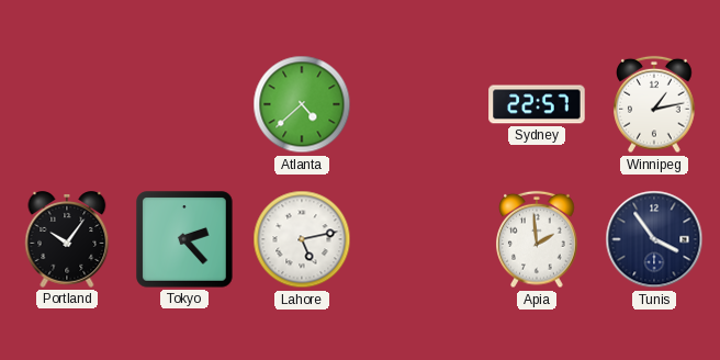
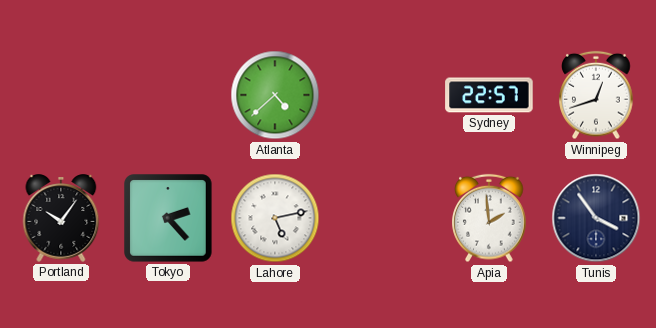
Winnipeg: 1:13 -> 12:42
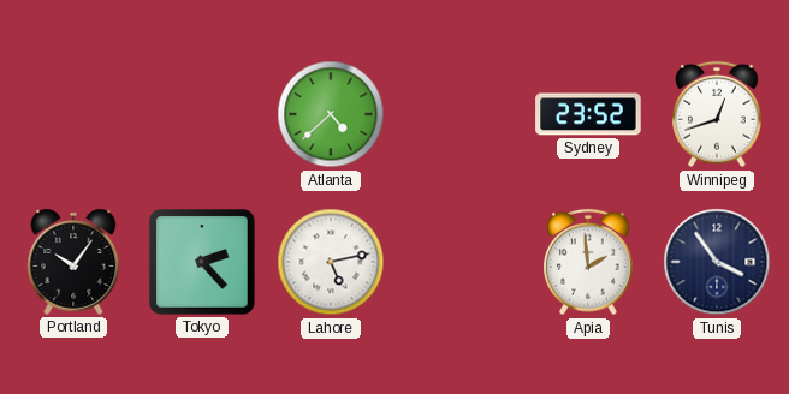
Sydney: 22:57 -> 23:52
